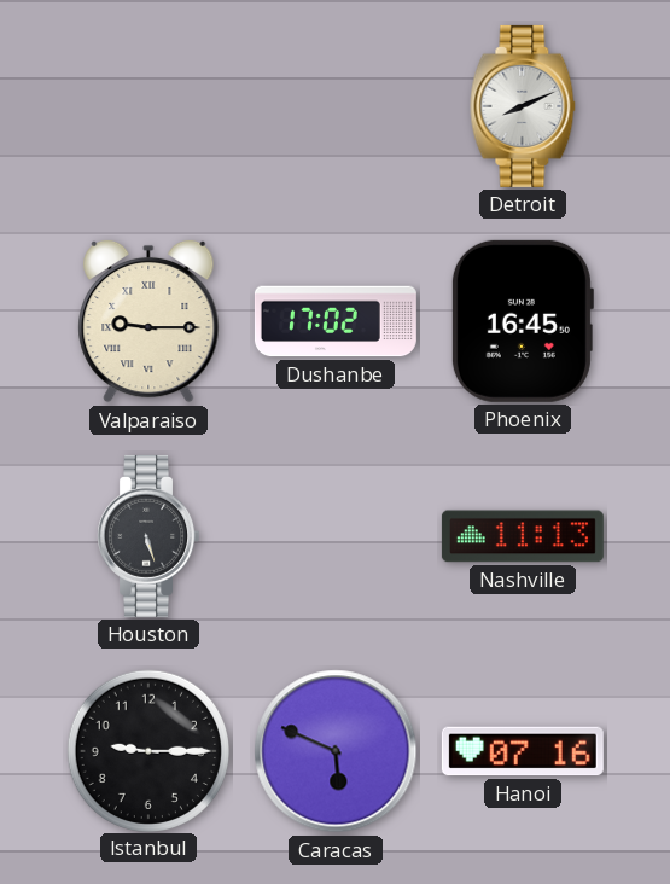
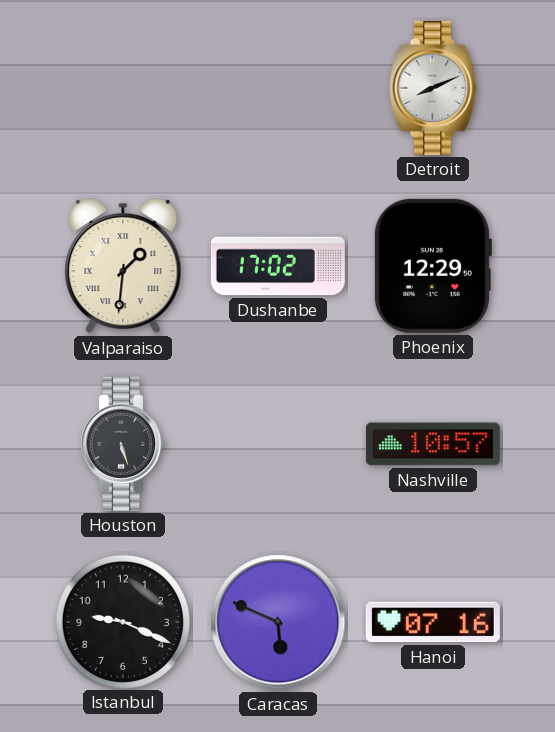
Valparaiso: 9:15 -> 1:31
Phoenix: 16:45 -> 12:29
Nashville: 11:13 -> 10:57
Istanbul: 9:15 -> 9:19
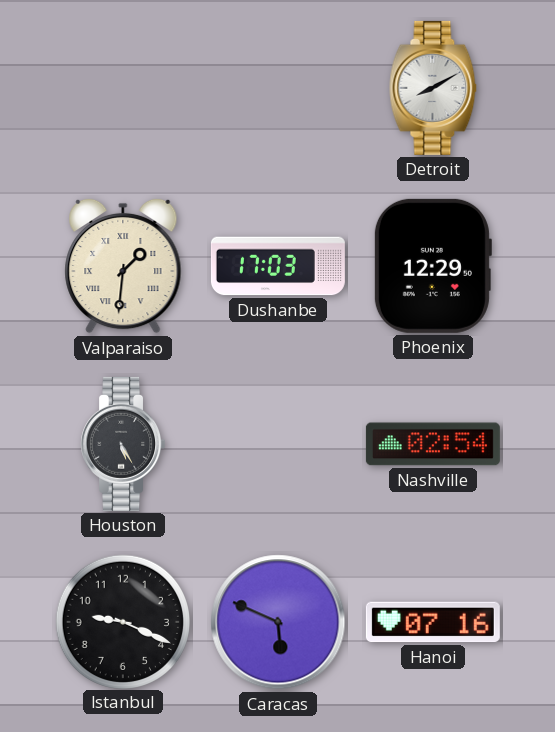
Detroit: 8:11 -> 8:10
Dushanbe: 17:02 -> 17:03
Houston: 5:27 -> 5:25
Nashville: 10:57 -> 02:54
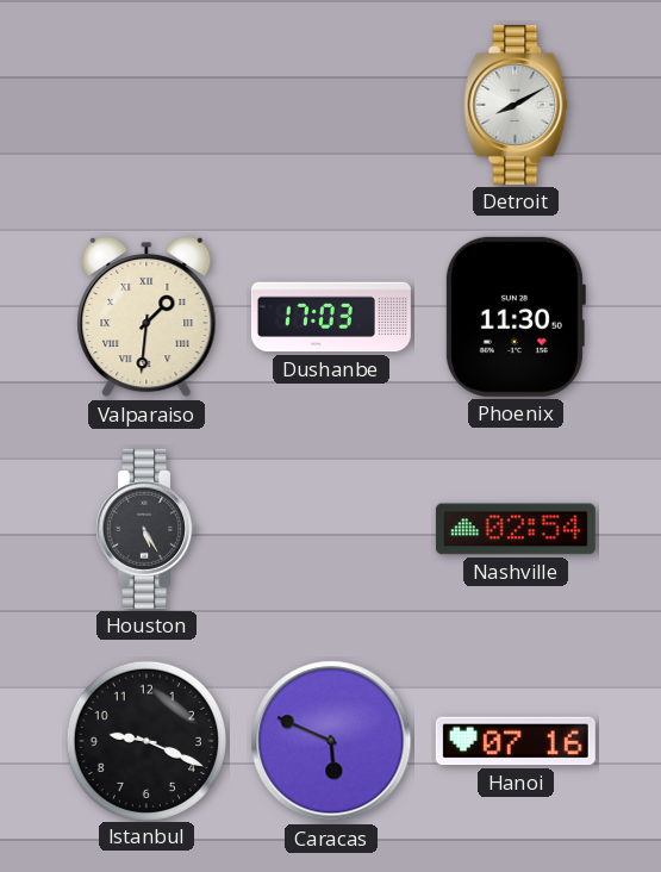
Phoenix: 12:29 -> 11:30
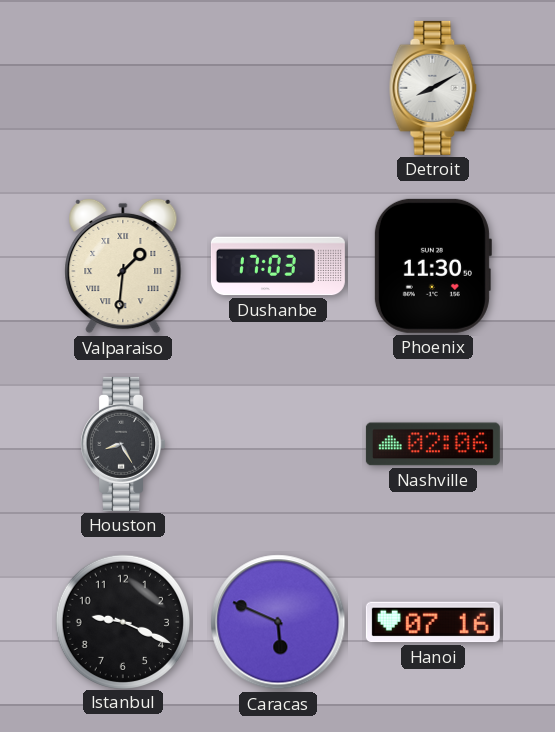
Houston: 5:25 -> 8:25
Nashville: 02:54 -> 02:06
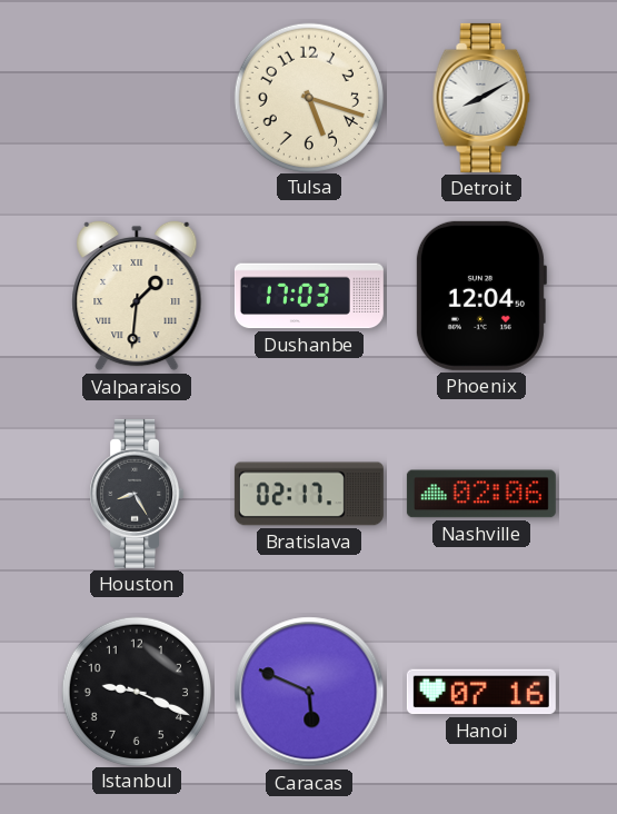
Tulsa: none -> 5:18
Phoenix: 11:30 -> 12:04
Bratislava: none -> 02:17
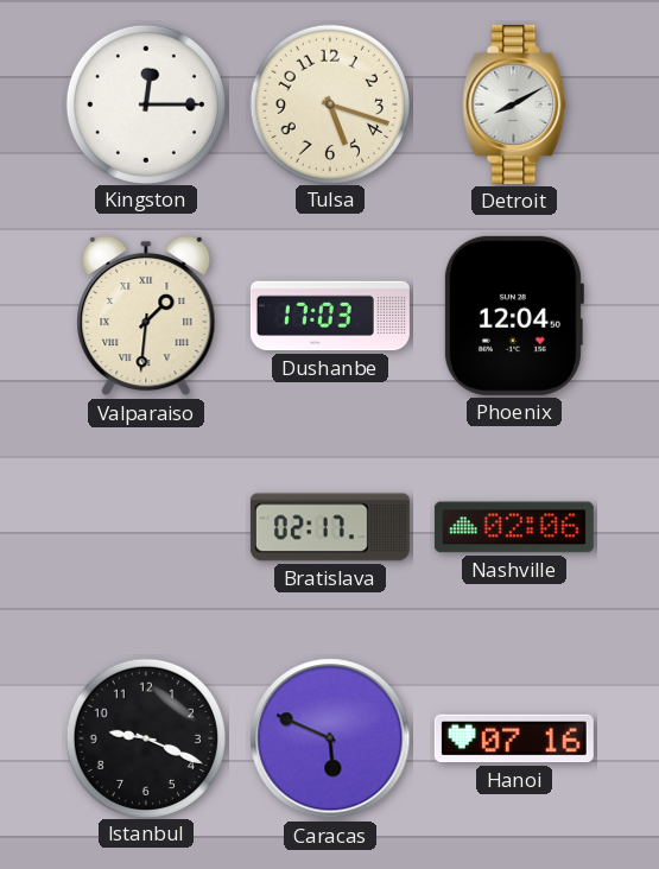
Kingston: none -> 12:15
Houston: 8:25 -> none
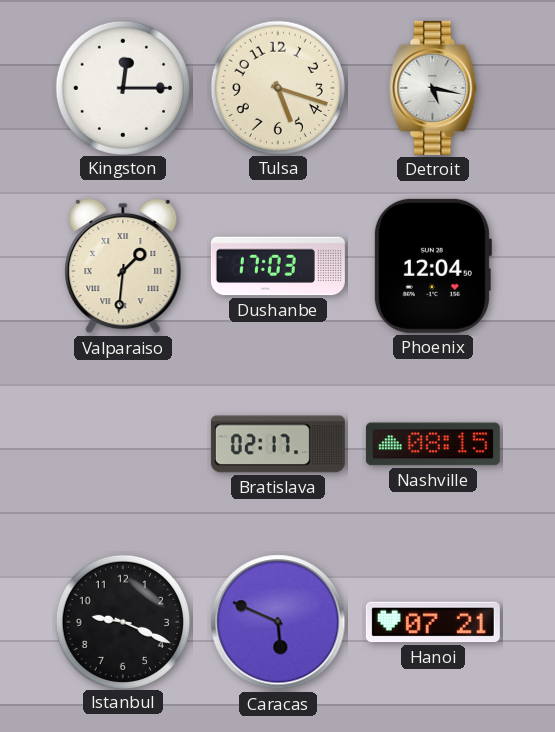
Detroit: 8:10 -> 5:17
Nashville: 02:06 -> 08:15
Hanoi: 07:16 -> 07:21
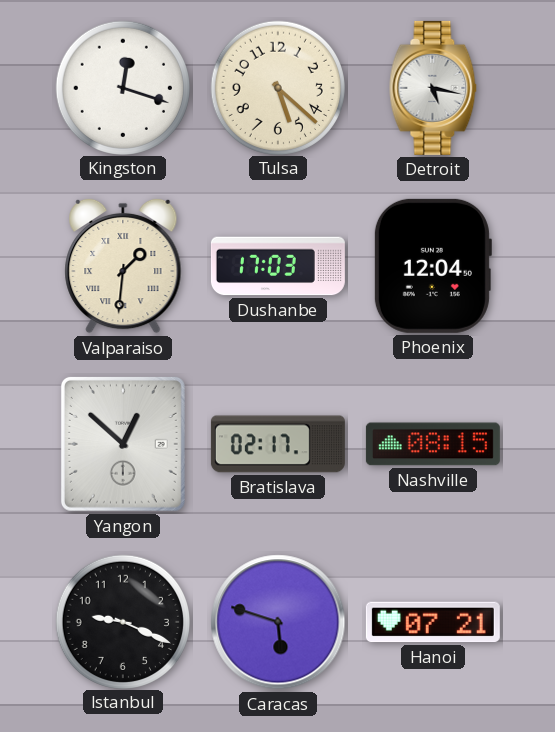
Kingston: 12:15 -> 12:18
Tulsa: 5:18 -> 5:22
Yangon: none -> 12:52
Caracas: 5:49 -> 5:48
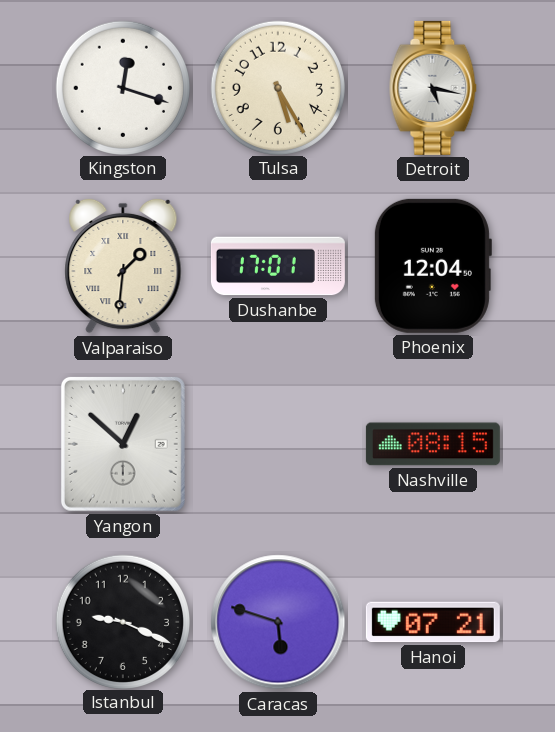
Tulsa: 5:22 -> 5:25
Dushanbe: 17:03 -> 17:01
Bratislava: 02:17 -> none
